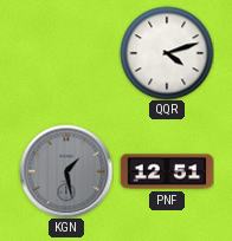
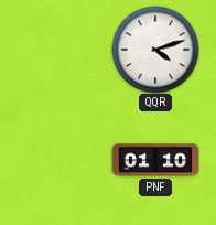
KGN: 1:28 -> none
PNF: 12:51 -> 01:10
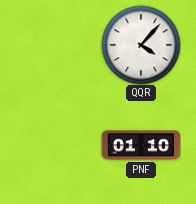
QQR: 4:12 -> 4:07
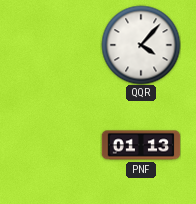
PNF: 01:10 -> 01:13
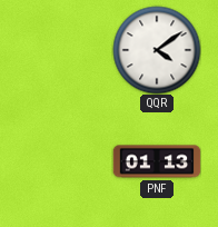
QQR: 4:07 -> 4:09
